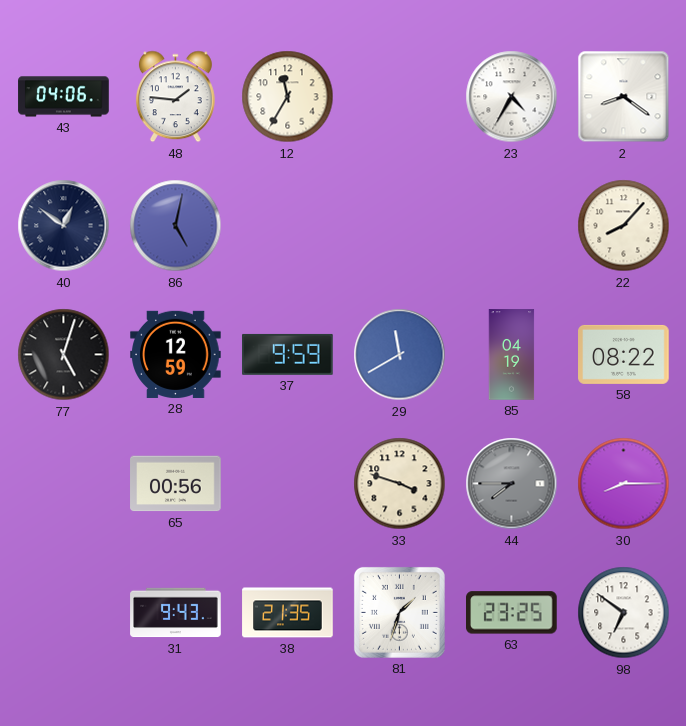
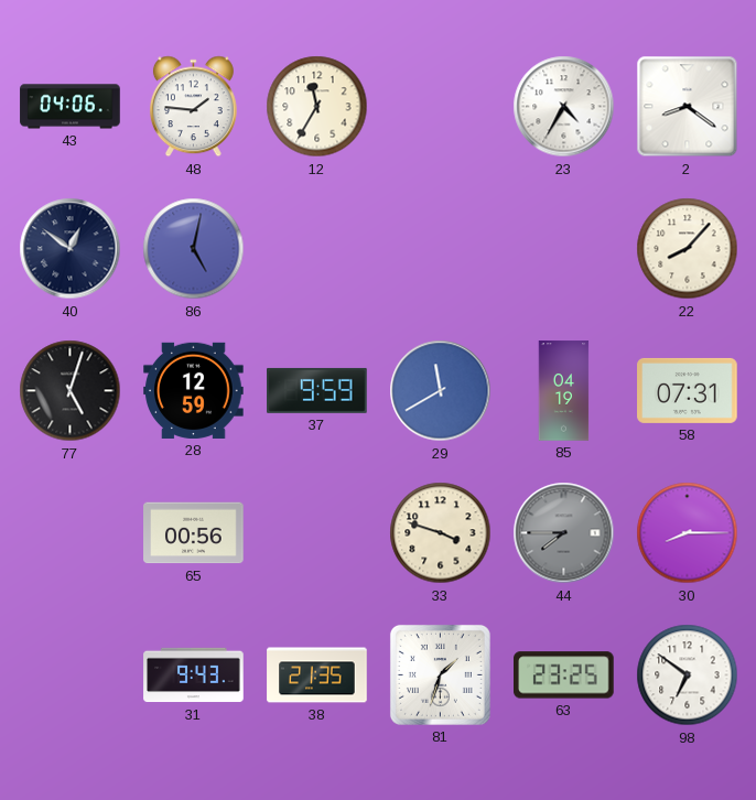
58: 08:22 -> 07:31
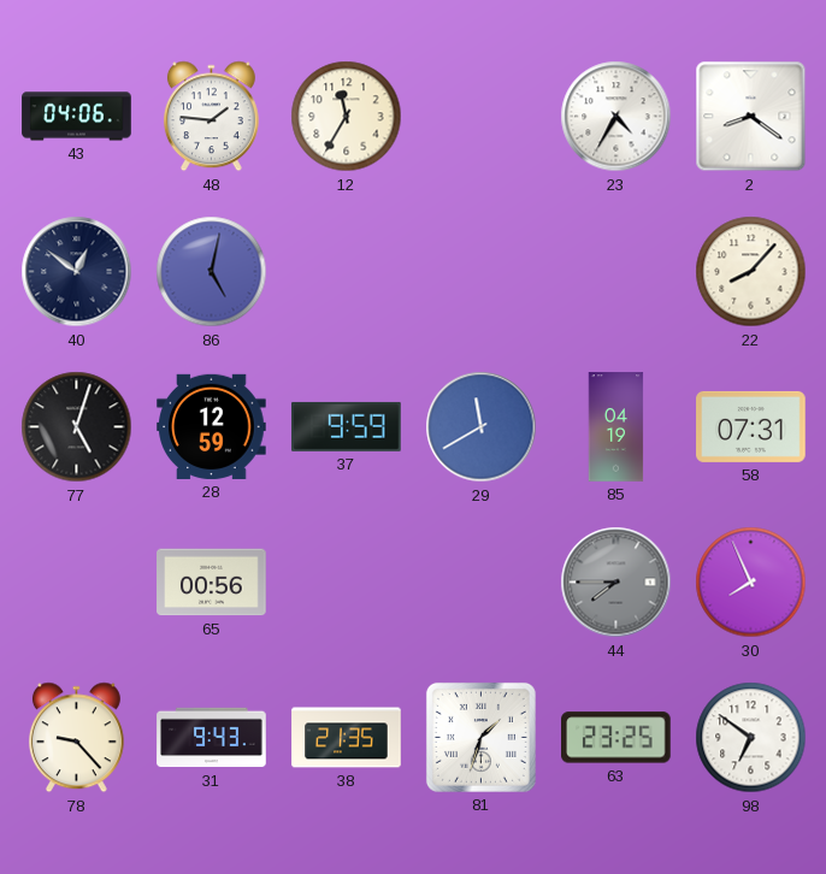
33: 3:48 -> none
30: 8:15 -> 7:56
78: none -> 9:23
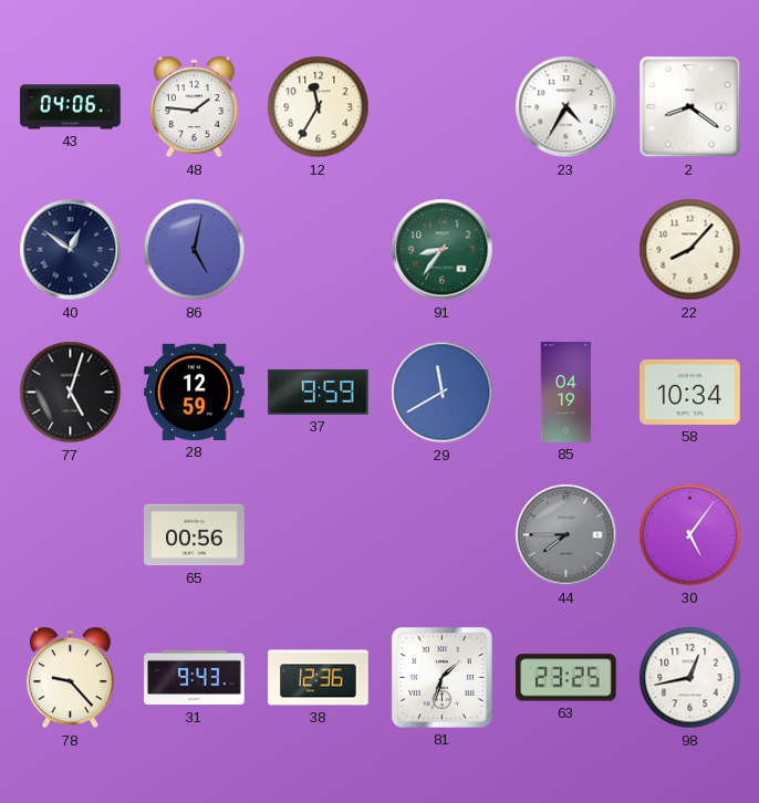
91: none -> 8:36
58: 07:31 -> 10:34
30: 7:56 -> 5:06
38: 21:35 -> 12:36
98: 6:51 -> 12:43
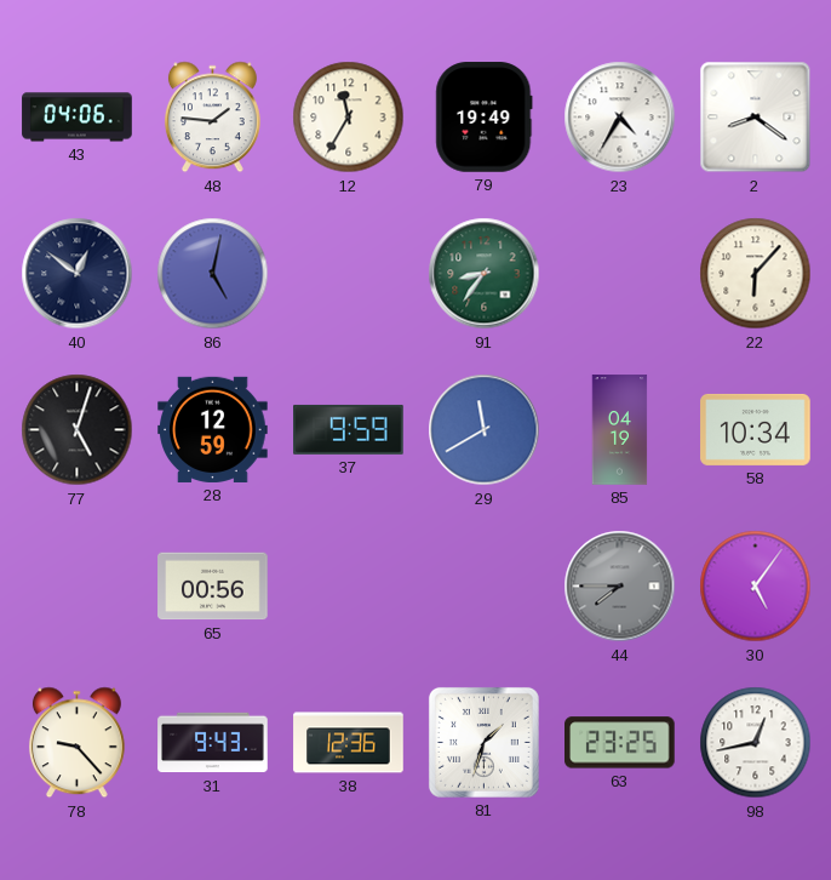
79: none -> 19:49
22: 8:07 -> 6:07
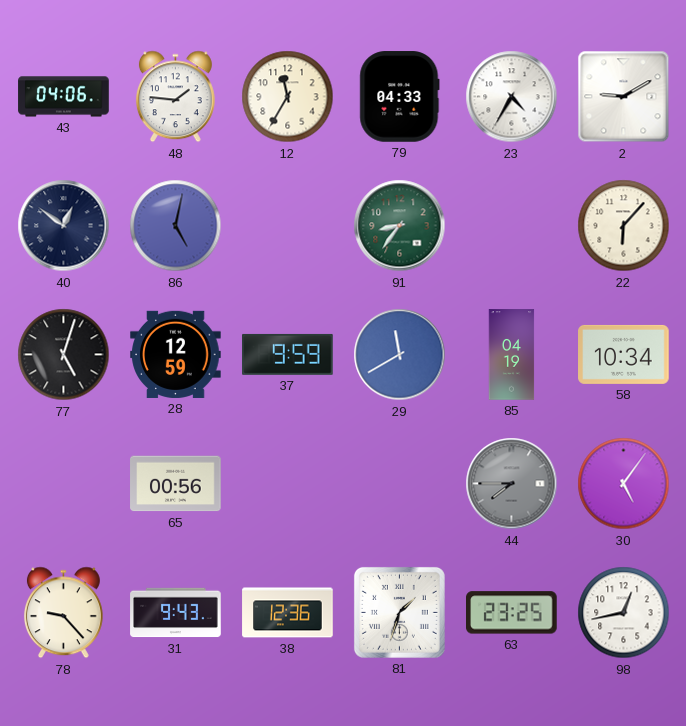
79: 19:49 -> 04:33
2: 8:21 -> 9:10
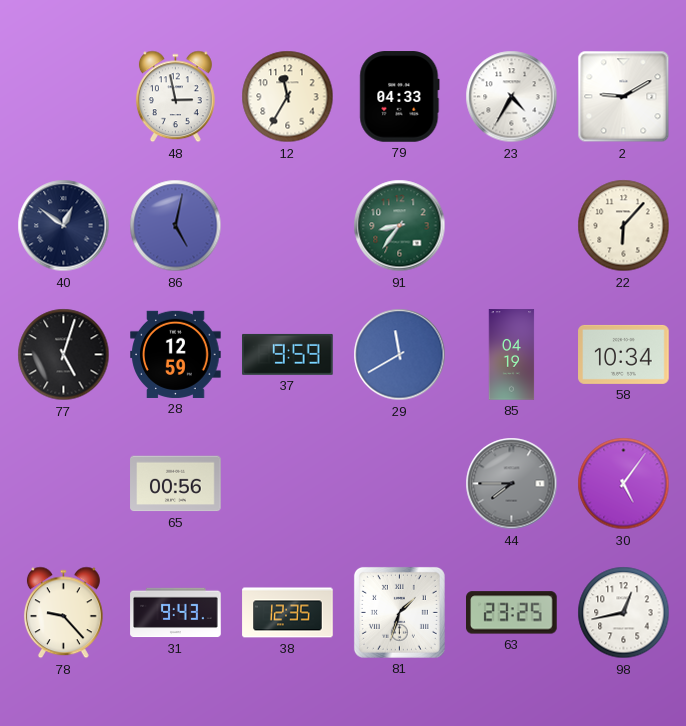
43: 04:06 -> none
48: 1:46 -> 2:58
38: 12:36 -> 12:35
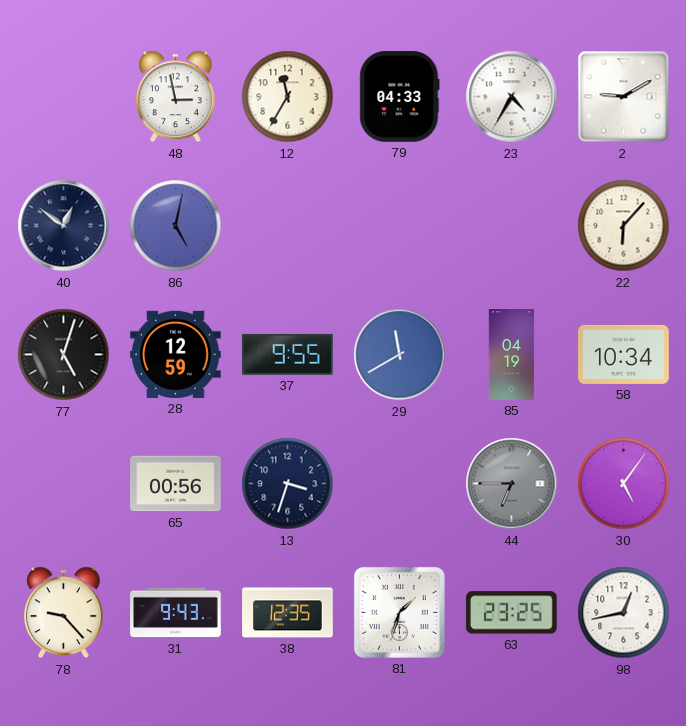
91: 8:36 -> none
37: 9:59 -> 9:55
13: none -> 3:33
44: 7:45 -> 6:45
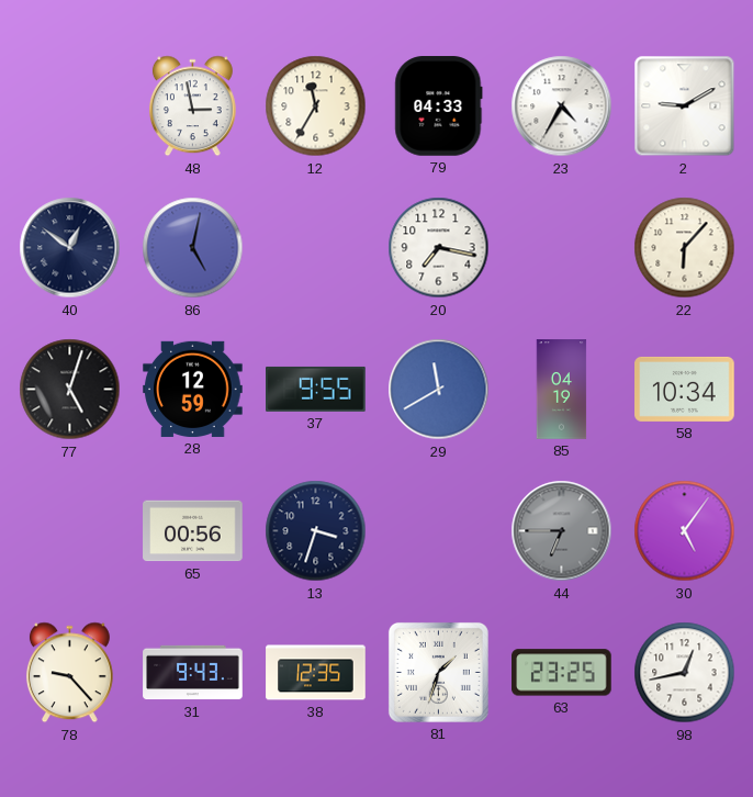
20: none -> 7:17
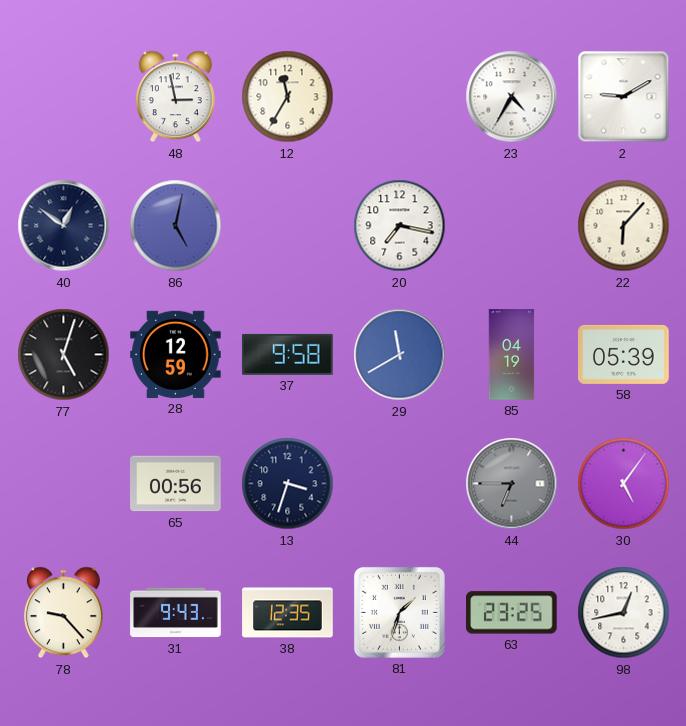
79: 04:33 -> none
37: 9:55 -> 9:58
58: 10:34 -> 05:39
